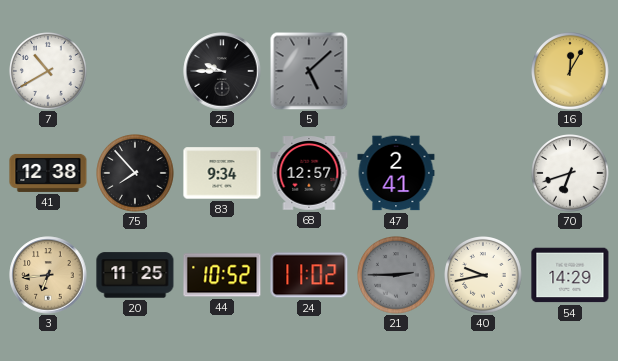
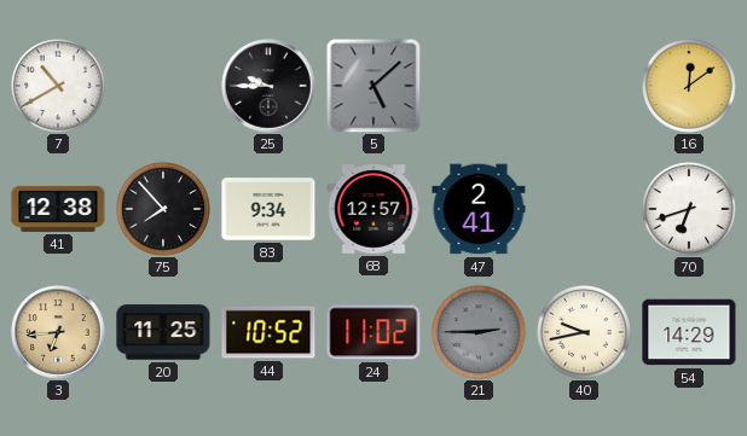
16: 12:05 -> 12:09
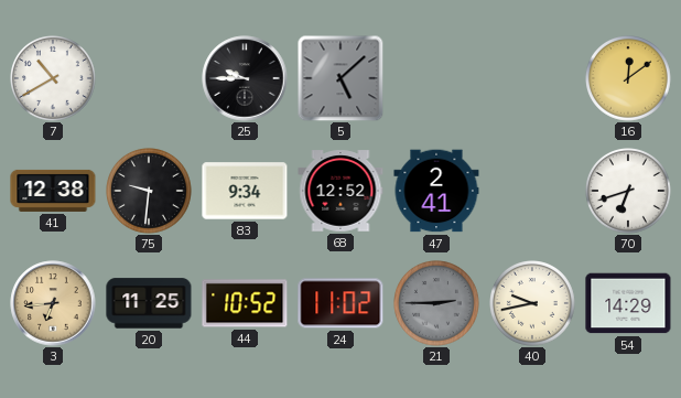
75: 7:53 -> 9:31
68: 12:57 -> 12:52
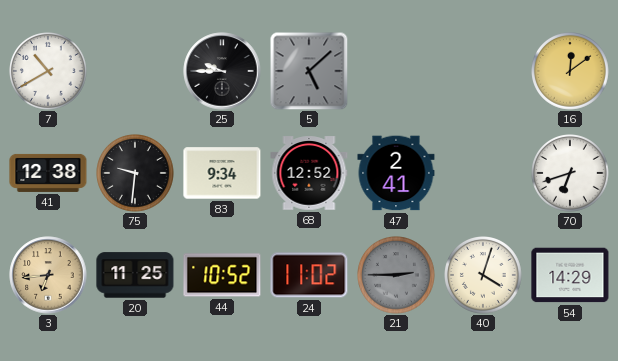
40: 9:43 -> 4:03
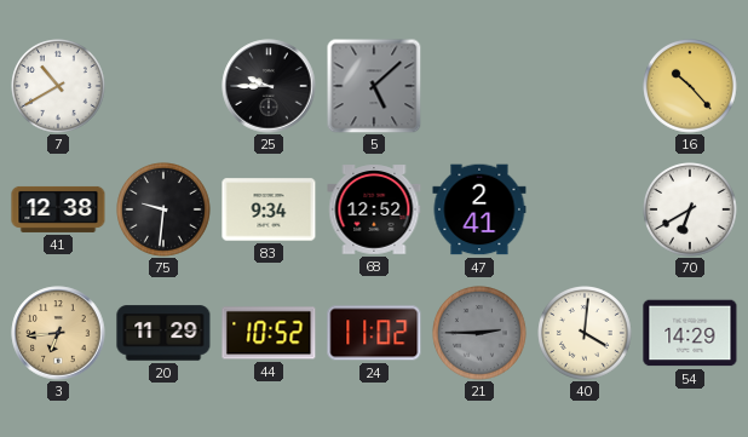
16: 12:09 -> 10:23
70: 6:42 -> 6:40
20: 11:25 -> 11:29
40: 4:03 -> 4:01
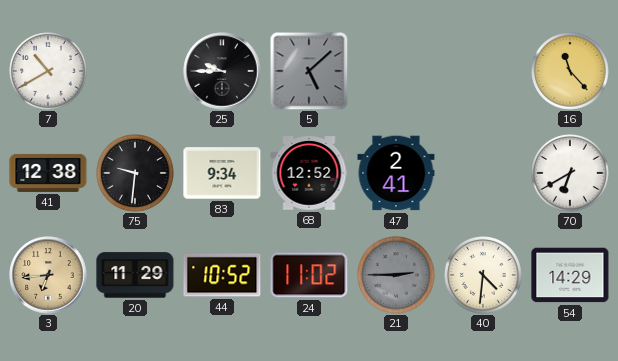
16: 10:23 -> 11:23
40: 4:01 -> 4:31
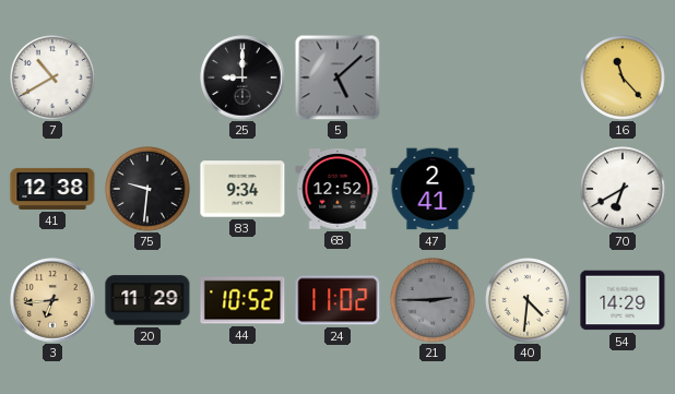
25: 9:45 -> 9:00
